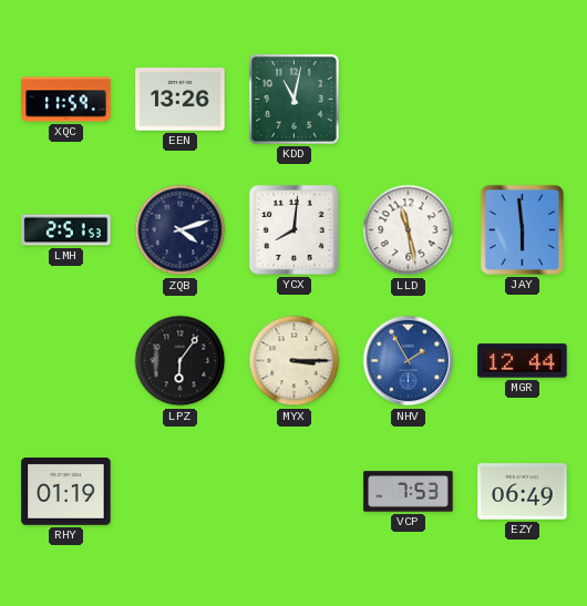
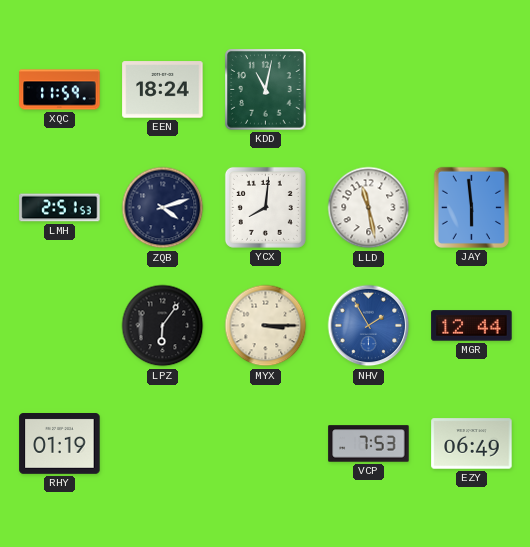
EEN: 13:26 -> 18:24
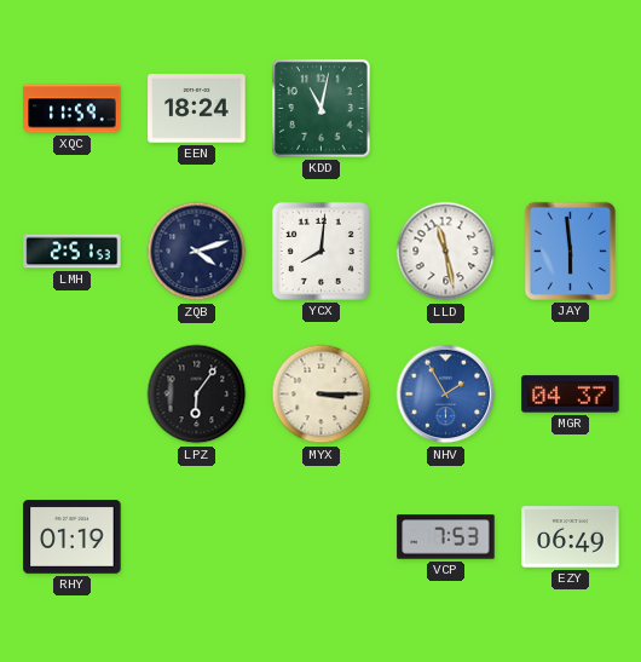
MGR: 12:44 -> 04:37
